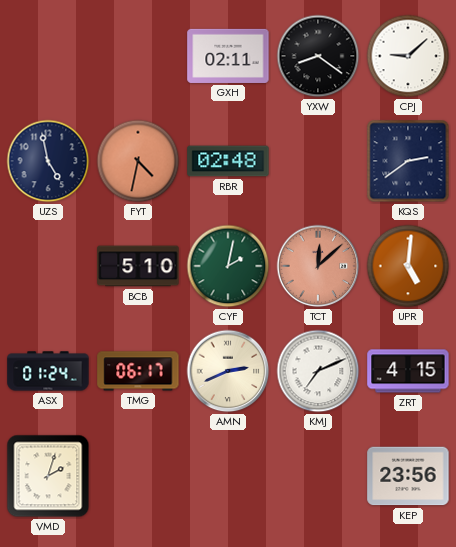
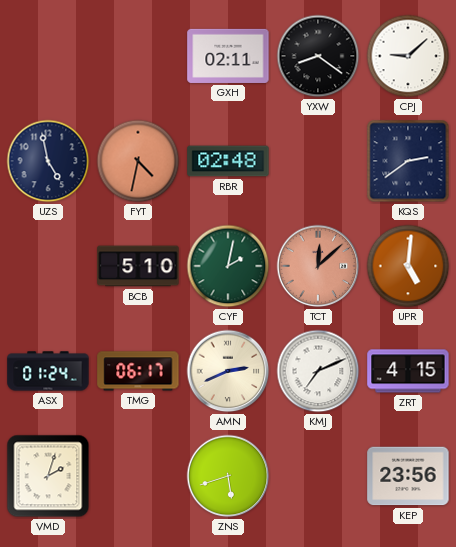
ZNS: none -> 5:42
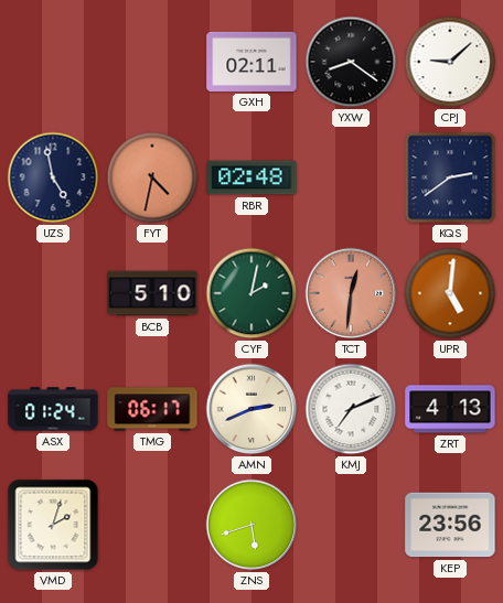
TCT: 12:08 -> 12:31
ZRT: 4:15 -> 4:13
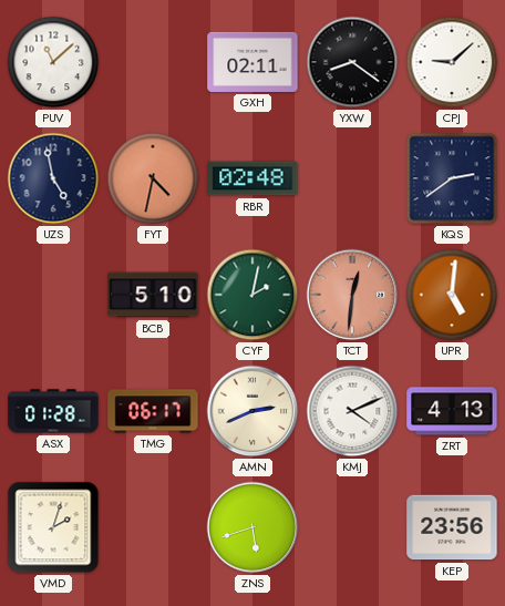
PUV: none -> 11:08
ASX: 01:24 -> 01:28
KMJ: 7:11 -> 4:11
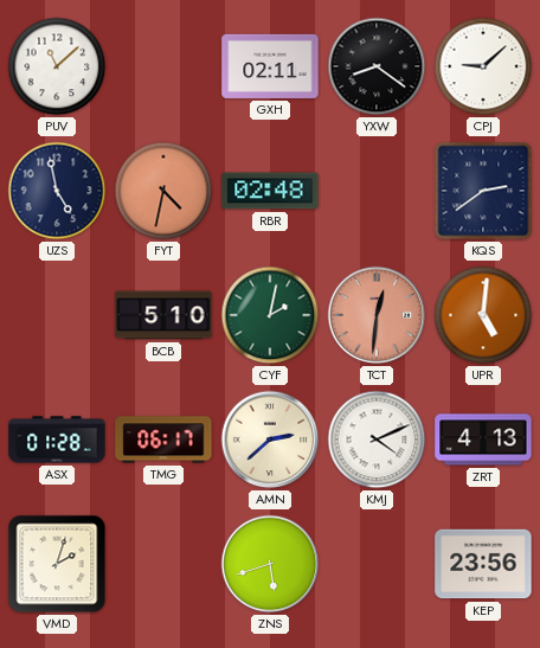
AMN: 2:41 -> 2:38
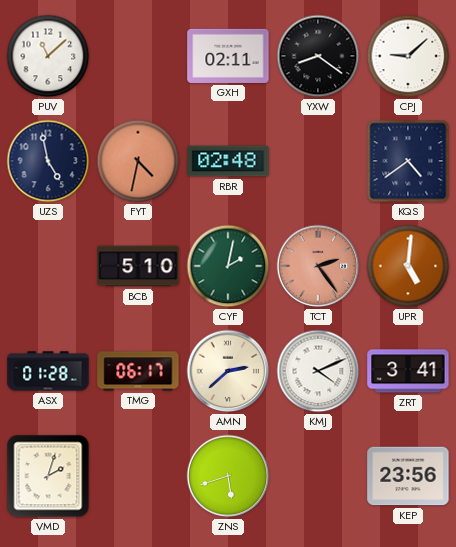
KQS: 2:39 -> 4:39
TCT: 12:31 -> 2:24
ZRT: 4:13 -> 3:41
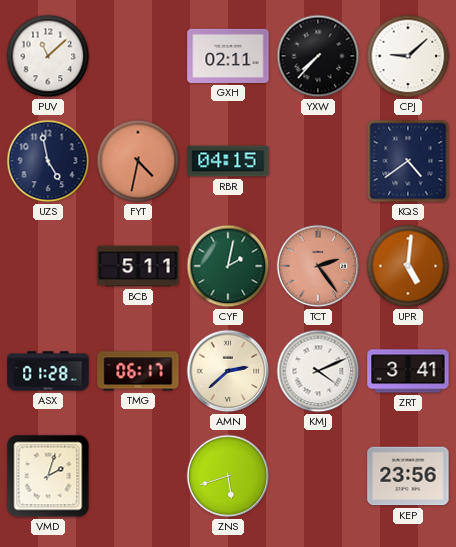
YXW: 8:21 -> 7:37
RBR: 02:48 -> 04:15
BCB: 5:10 -> 5:11
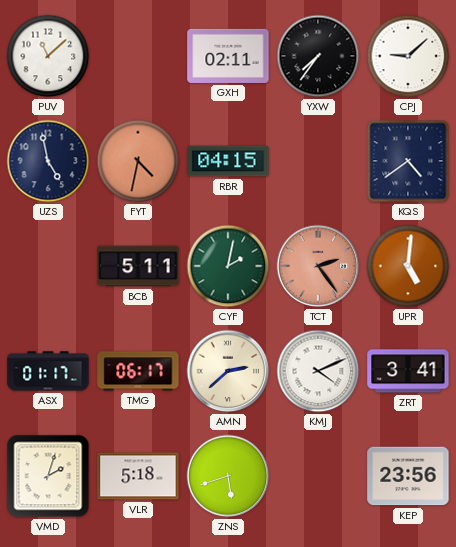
YXW: 7:37 -> 7:36
ASX: 01:28 -> 01:17
VLR: none -> 5:18
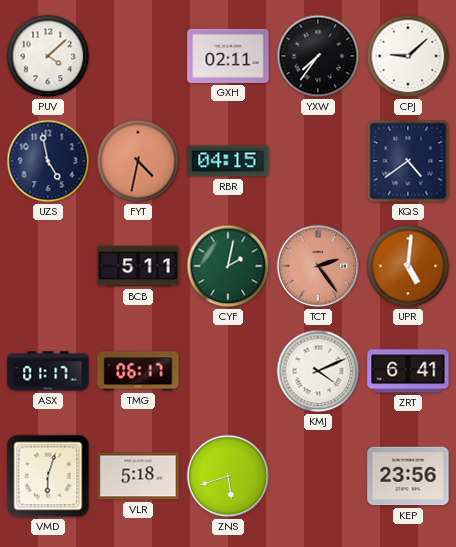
PUV: 11:08 -> 4:08
AMN: 2:38 -> none
ZRT: 3:41 -> 6:41
VMD: 2:03 -> 6:03
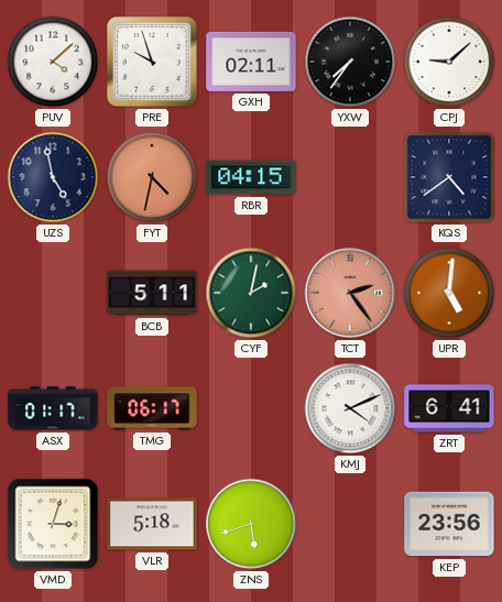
PRE: none -> 9:57
VMD: 6:03 -> 3:03
